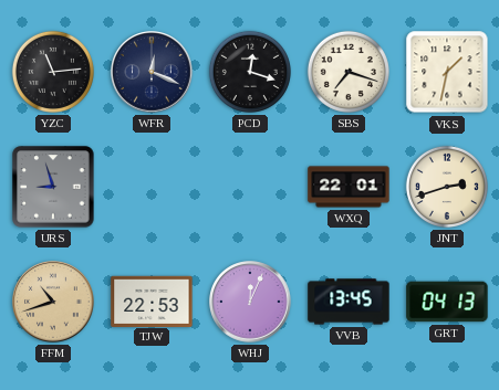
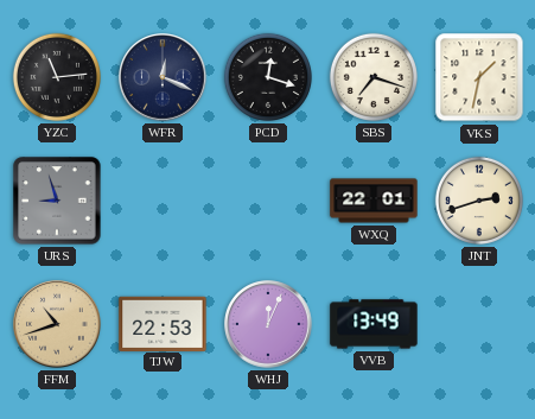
VVB: 13:45 -> 13:49
GRT: 04:13 -> none
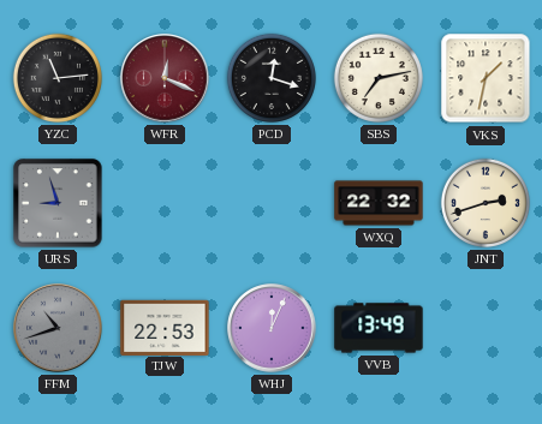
WFR dial: navy -> burgundy
SBS: 7:18 -> 7:13
WXQ: 22:01 -> 22:32
FFM dial: champagne -> grey
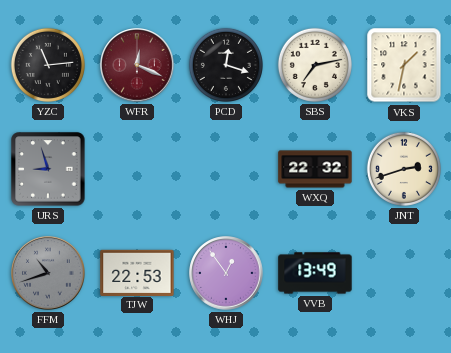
WHJ: 12:04 -> 12:54
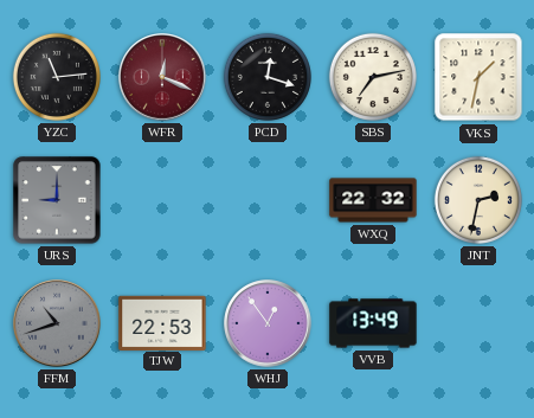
URS: 8:57 -> 9:00
JNT: 2:42 -> 2:32
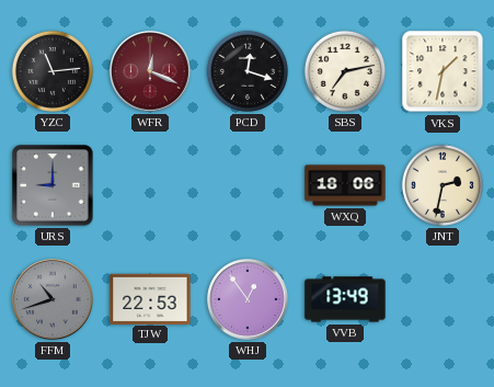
WXQ: 22:32 -> 18:06
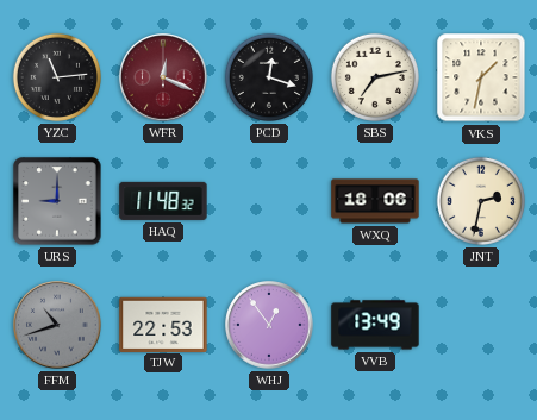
HAQ: none -> 11:48
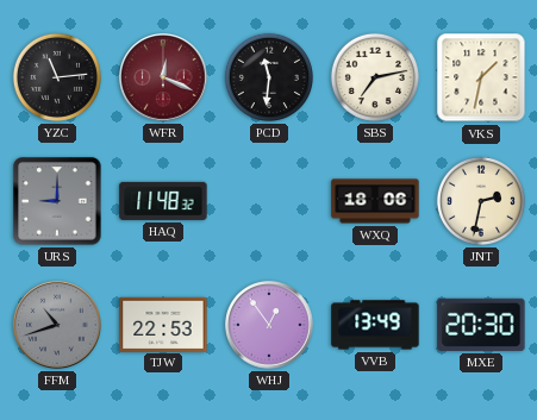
PCD: 12:18 -> 11:31
MXE: none -> 20:30
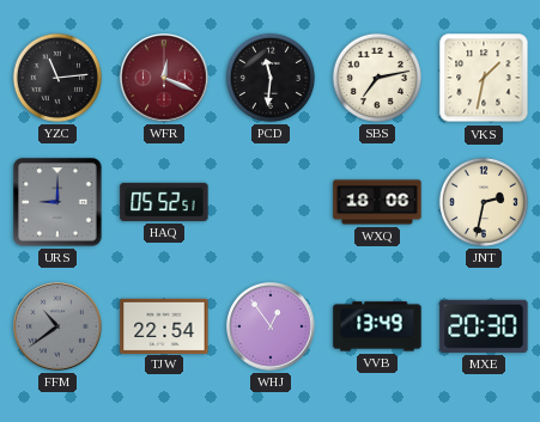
HAQ: 11:48 -> 05:52
FFM: 10:42 -> 10:39
TJW: 22:53 -> 22:54
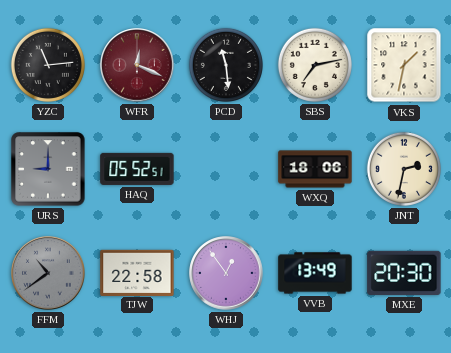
PCD: 11:31 -> 11:29
TJW: 22:54 -> 22:58
